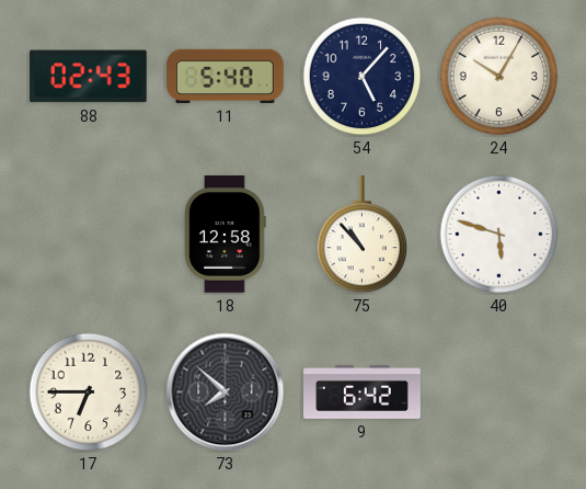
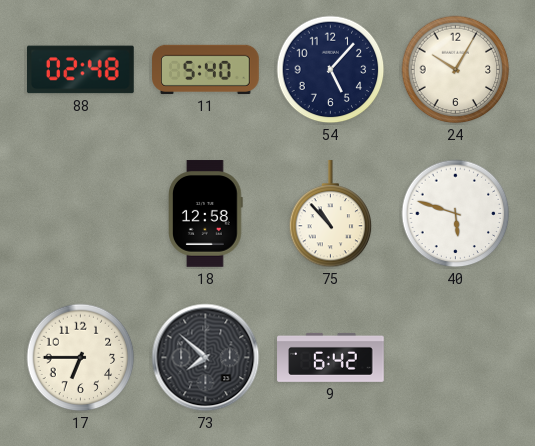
88: 02:43 -> 02:48
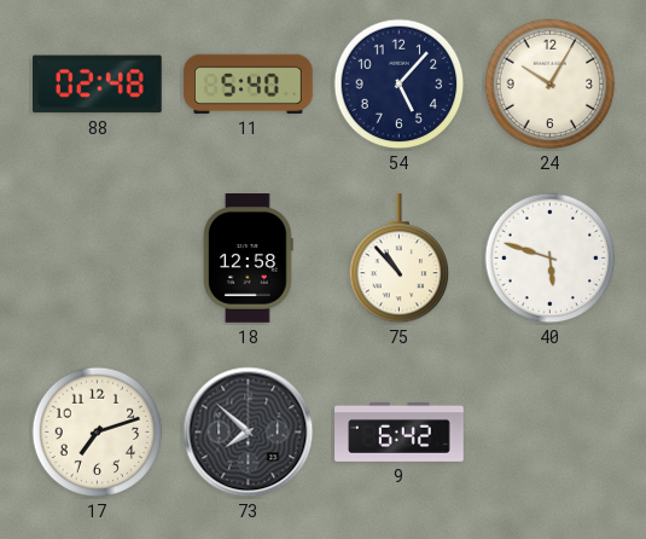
17: 6:45 -> 7:12
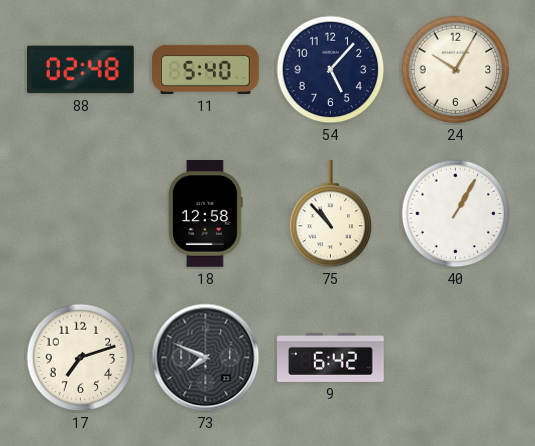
40: 5:48 -> 1:05
73: 7:52 -> 7:49
